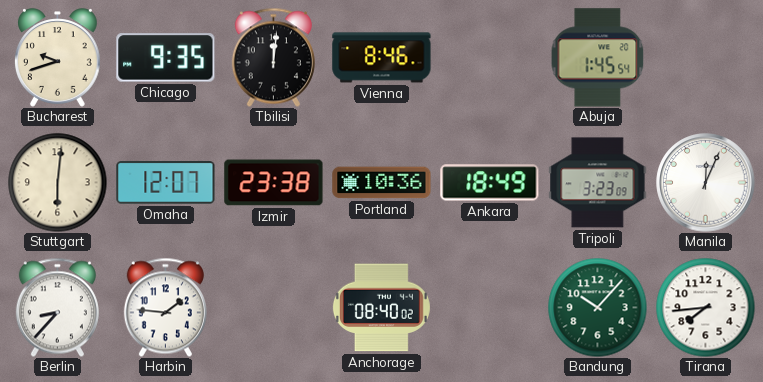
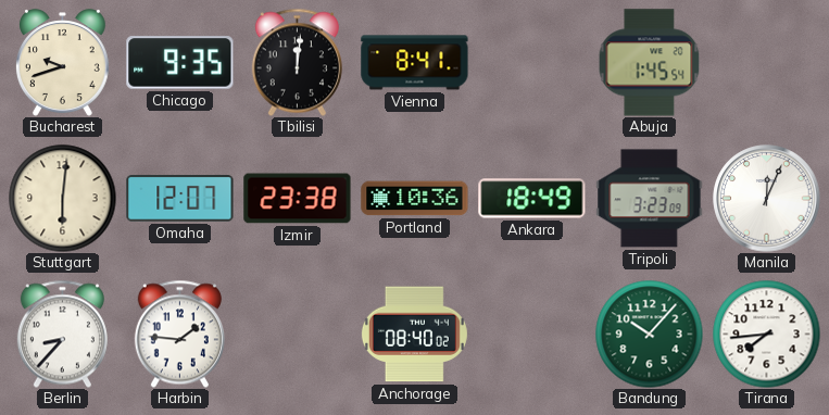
Vienna: 8:46 -> 8:41
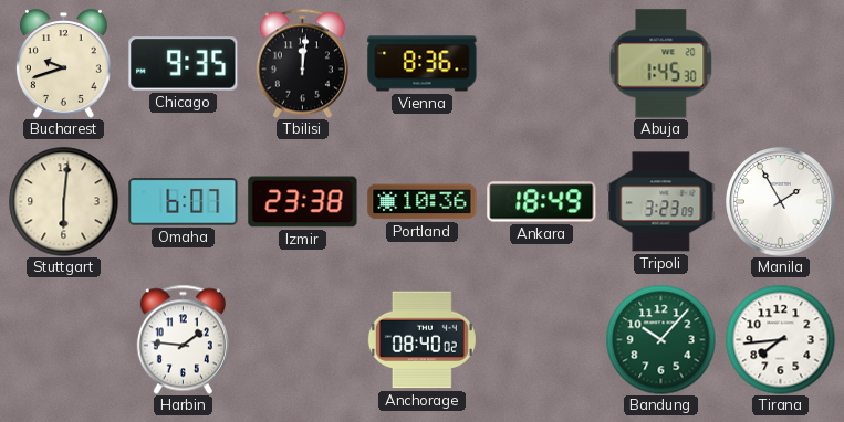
Vienna: 8:41 -> 8:36
Abuja: 1:45:54 -> 1:45:30
Omaha: 12:07 -> 6:07
Manila: 12:04 -> 1:55
Berlin: 8:37 -> none
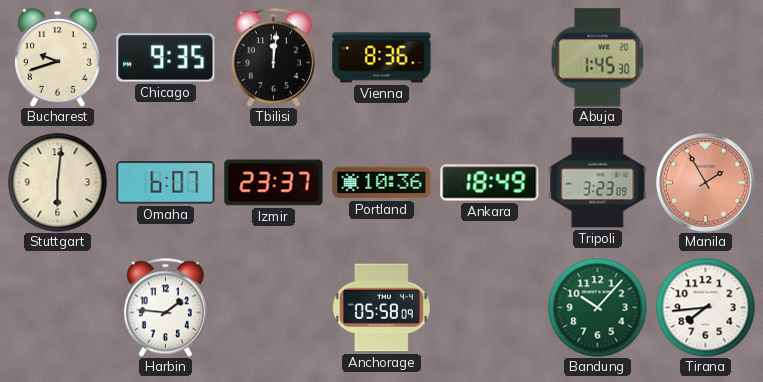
Izmir: 23:38 -> 23:37
Manila dial: white -> salmon
Anchorage: 08:40 -> 05:58
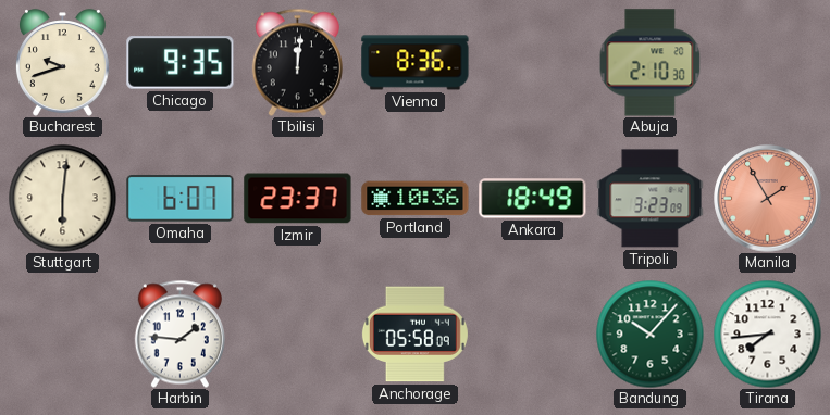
Abuja: 1:45 -> 2:10
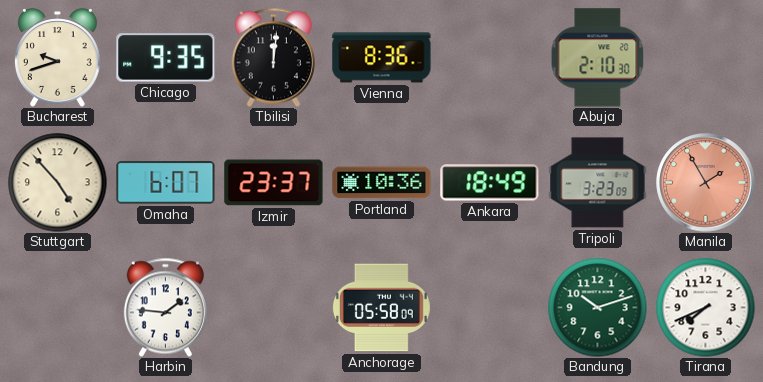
Stuttgart: 6:01 -> 4:53
Bandung: 10:07 -> 10:12
Tirana: 7:44 -> 7:41
